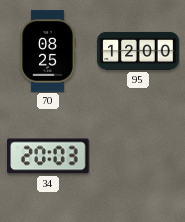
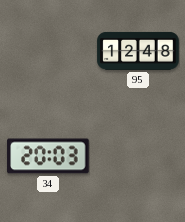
70: 08:25 -> none
95: 12:00 -> 12:48
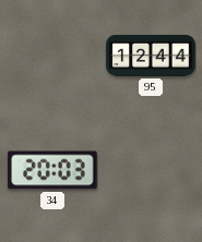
95: 12:48 -> 12:44
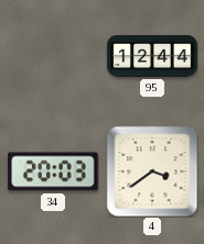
4: none -> 3:39
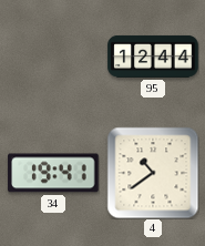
34: 20:03 -> 19:41
4: 3:39 -> 10:39
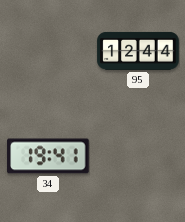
4: 10:39 -> none
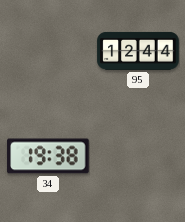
34: 19:41 -> 19:38
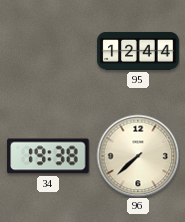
96: none -> 7:38
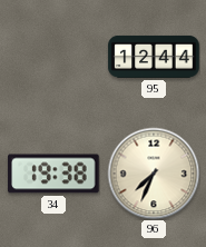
96: 7:38 -> 7:34
